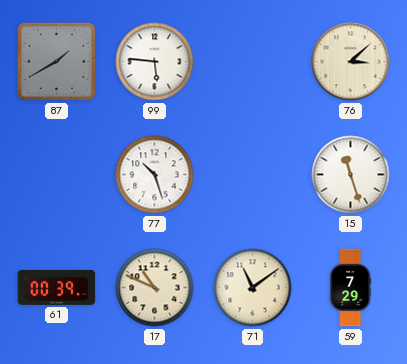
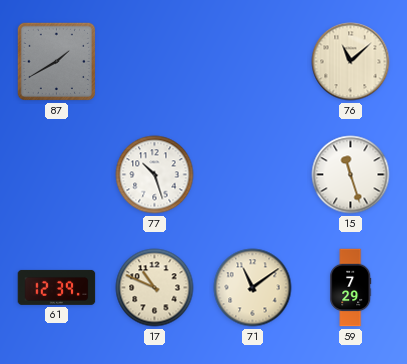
99: 5:46 -> none
76: 3:08 -> 11:08
61: 00:39 -> 12:39
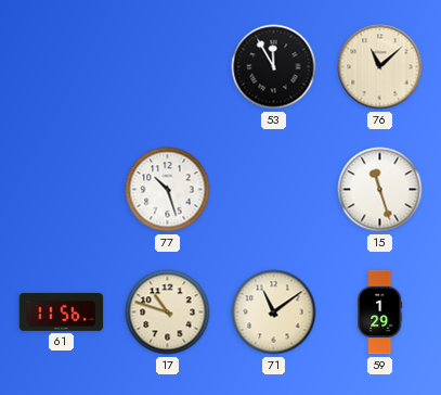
87: 1:40 -> none
53: none -> 11:55
61: 12:39 -> 11:56
17: 10:49 -> 10:48
59: 7:29 -> 1:29
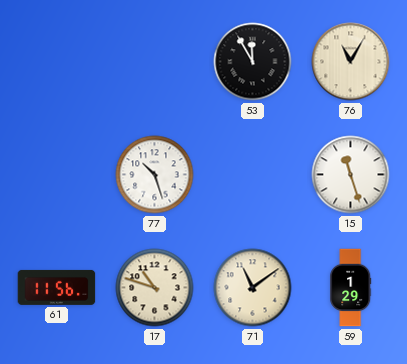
76: 11:08 -> 11:05
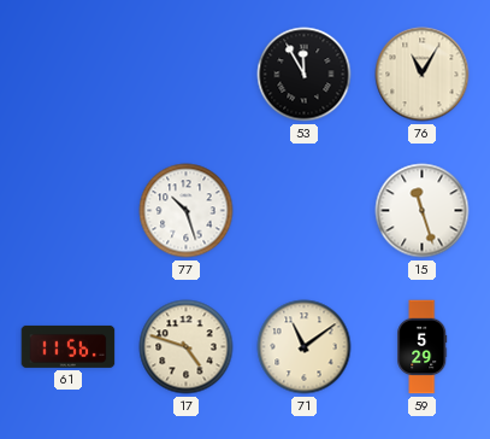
17: 10:48 -> 4:48
59: 1:29 -> 5:29
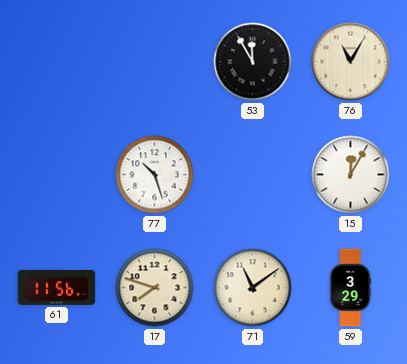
15: 11:27 -> 12:05
17: 4:48 -> 7:48
59: 5:29 -> 3:29
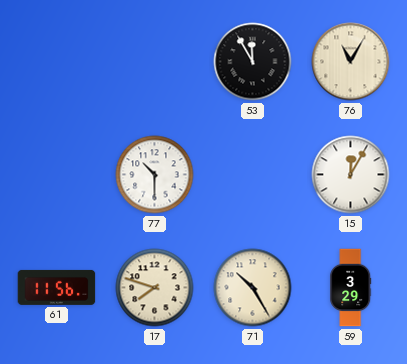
77: 10:27 -> 10:30
71: 11:09 -> 10:25
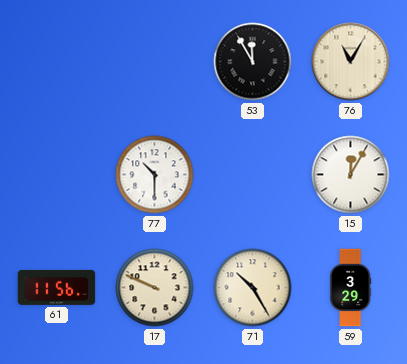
17: 7:48 -> 9:49
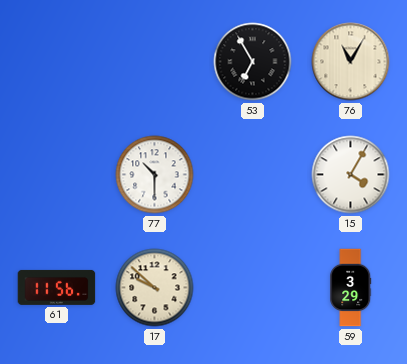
53: 11:55 -> 6:55
15: 12:05 -> 4:05
17: 9:49 -> 9:52
71: 10:25 -> none
